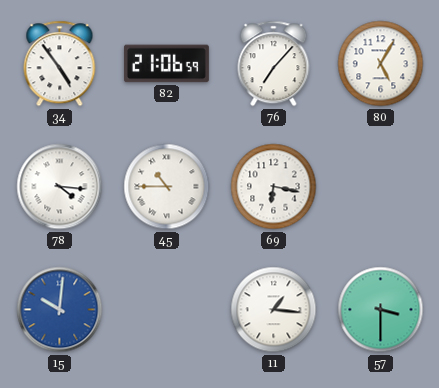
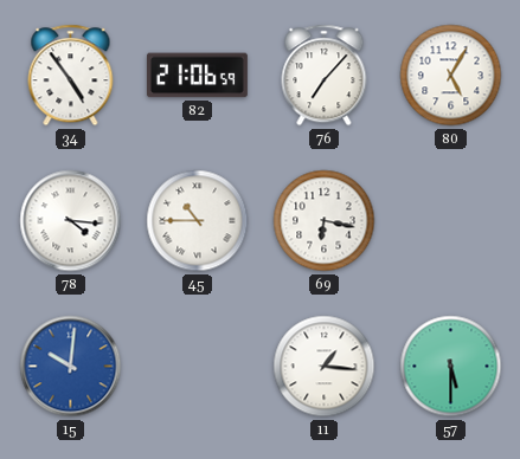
57: 3:30 -> 5:30
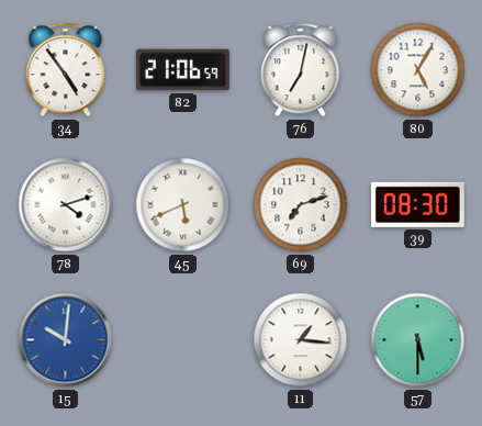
76: 7:07 -> 7:02
78: 4:16 -> 4:12
45: 10:45 -> 5:41
69: 6:17 -> 7:12
39: none -> 08:30
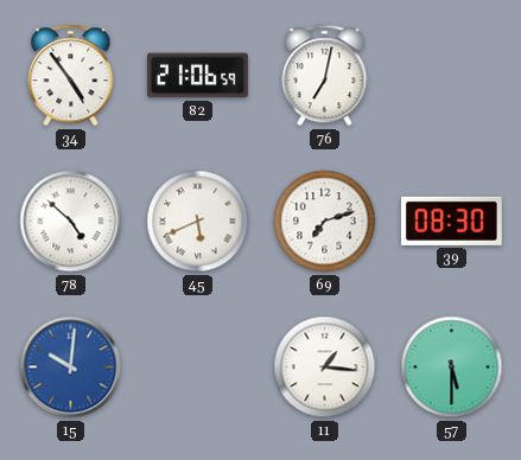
80: 5:05 -> none
78: 4:12 -> 4:52
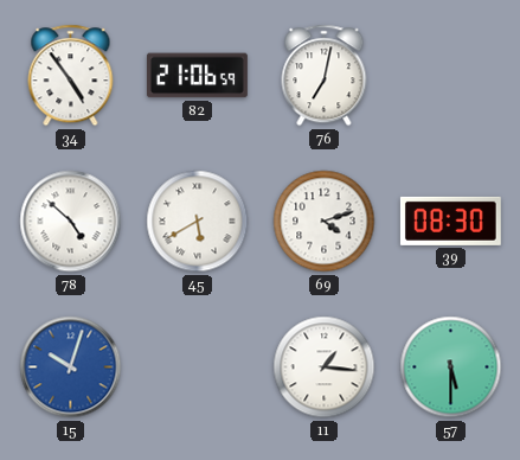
45: 5:41 -> 5:40
69: 7:12 -> 4:12
15: 10:01 -> 10:03
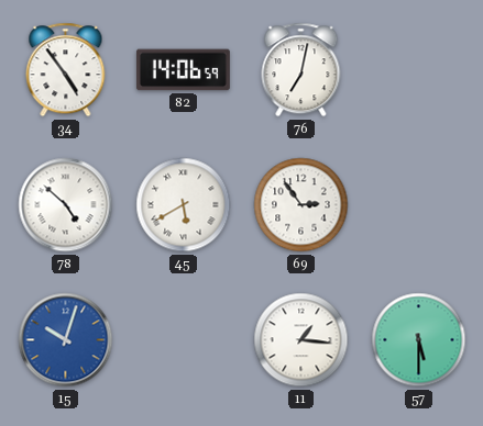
82: 21:06 -> 14:06
69: 4:12 -> 2:54
39: 08:30 -> none
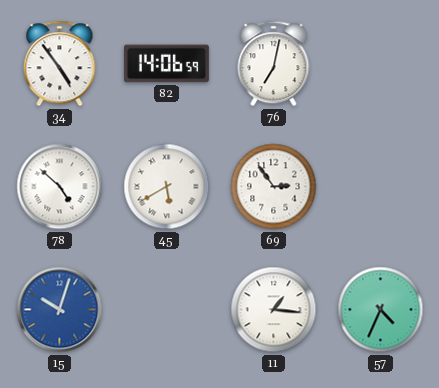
57: 5:30 -> 4:34
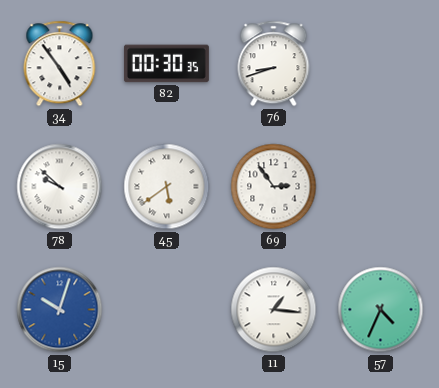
82: 14:06 -> 00:30
76: 7:02 -> 8:42
78: 4:52 -> 9:52
45: 5:40 -> 5:39
